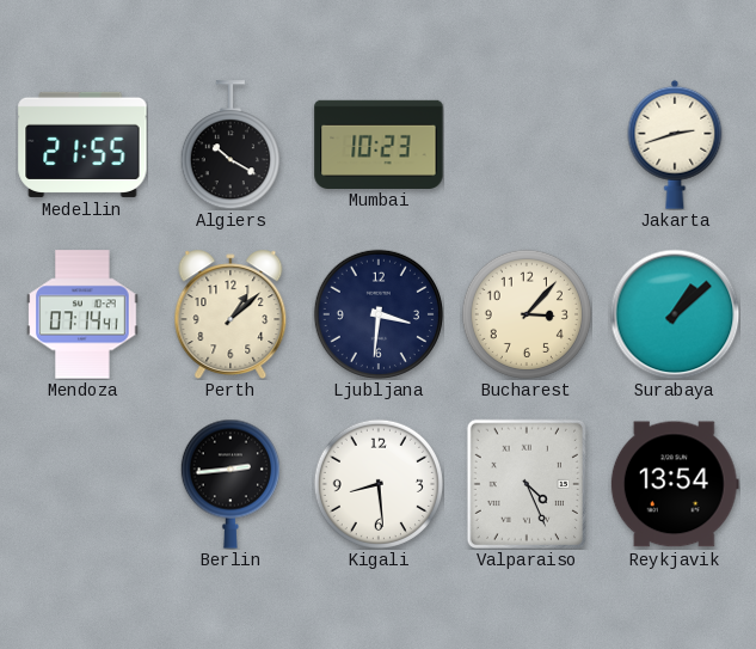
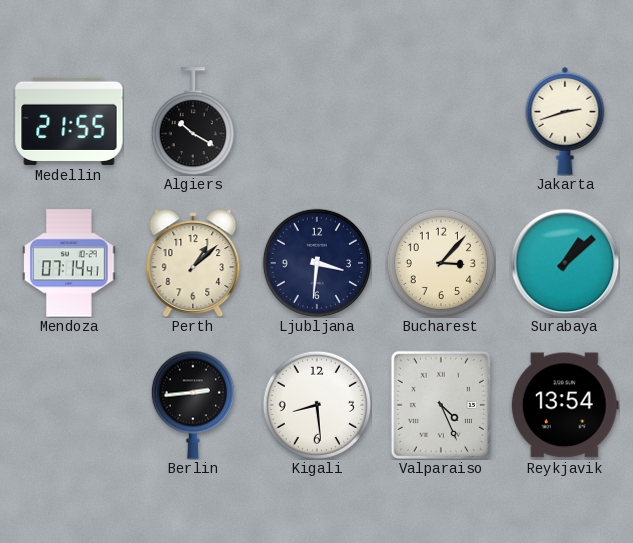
Mumbai: 10:23 -> none
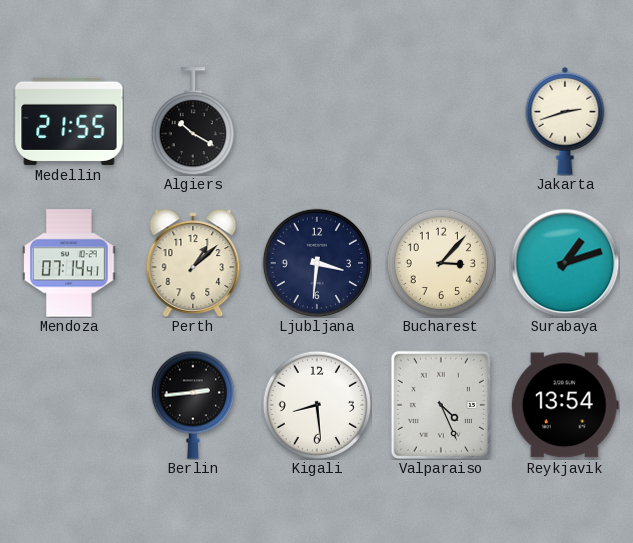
Surabaya: 1:08 -> 1:12
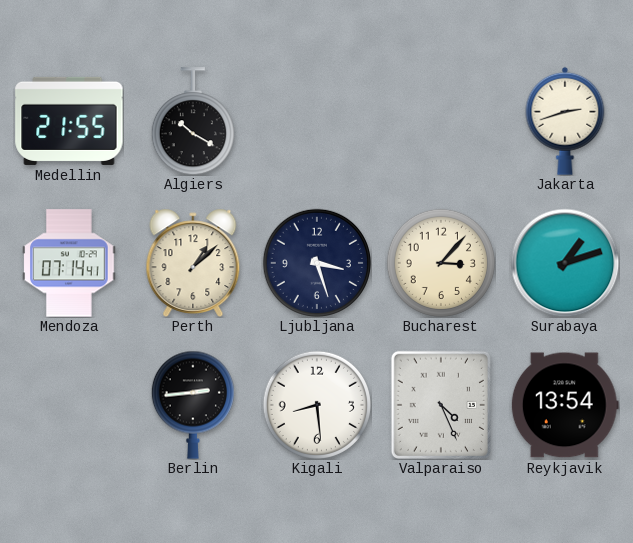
Ljubljana: 3:31 -> 3:27
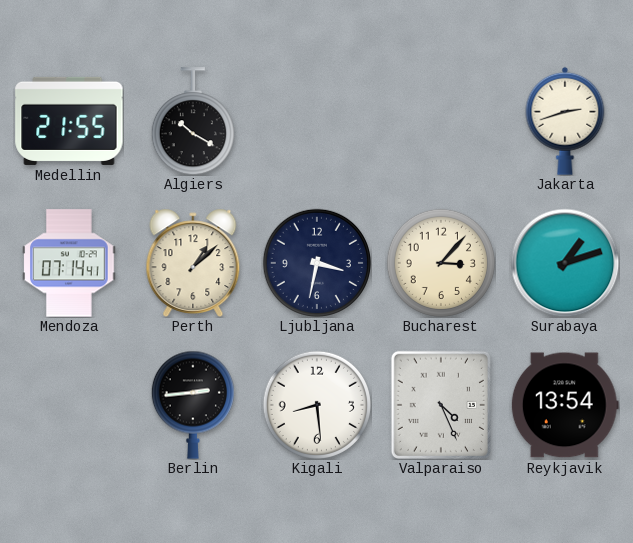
Ljubljana: 3:27 -> 3:32
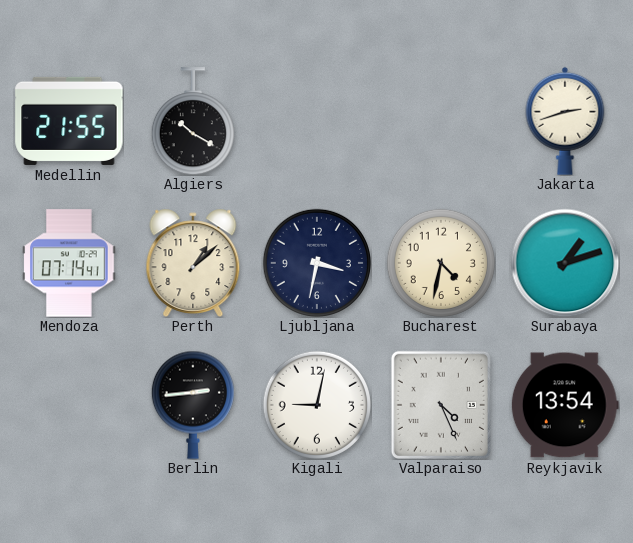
Bucharest: 3:07 -> 4:32
Kigali: 8:29 -> 9:02
